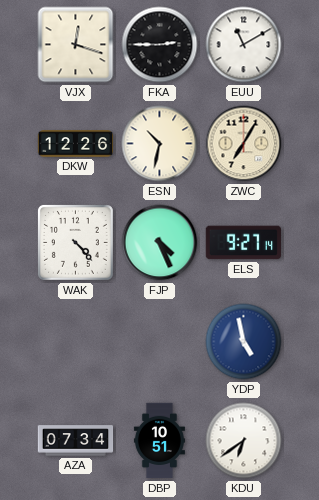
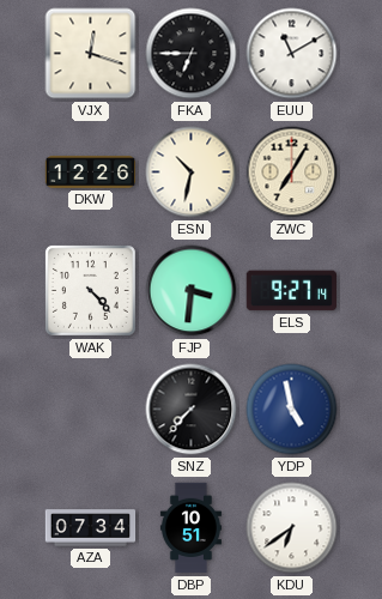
FKA: 2:45 -> 6:45
FJP: 4:26 -> 3:31
SNZ: none -> 7:37
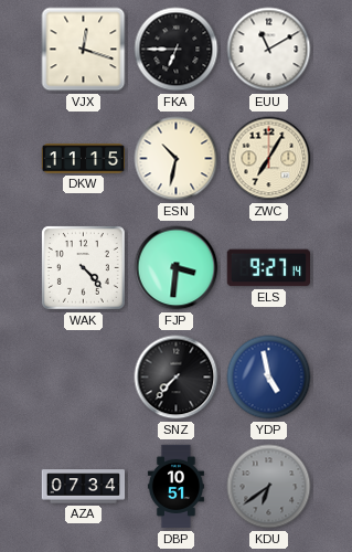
DKW: 12:26 -> 11:15
KDU dial: white -> grey
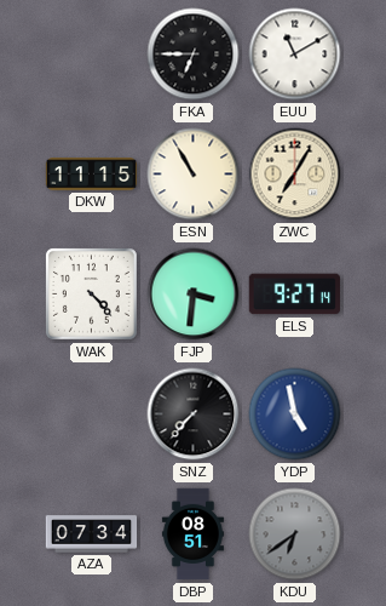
VJX: 12:18 -> none
ESN: 10:32 -> 10:55
DBP: 10:51 -> 08:51
